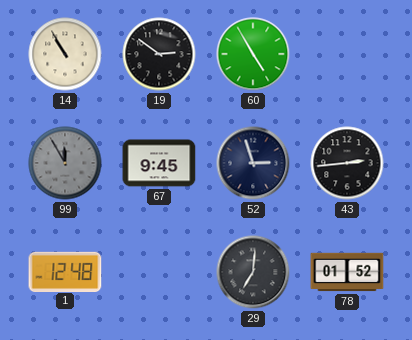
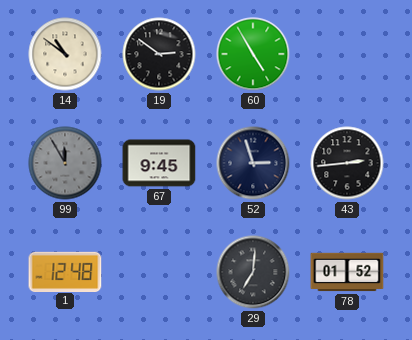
14: 10:55 -> 10:51
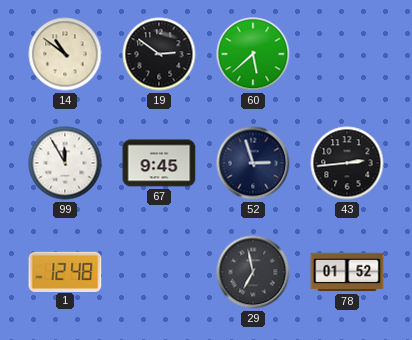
60: 4:55 -> 5:38
99 dial: grey -> white
29: 7:01 -> 6:58
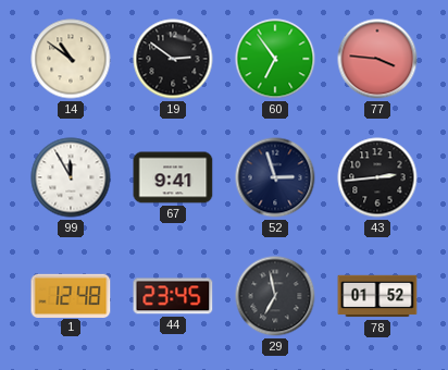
60: 5:38 -> 6:54
77: none -> 3:46
67: 9:45 -> 9:41
44: none -> 23:45
